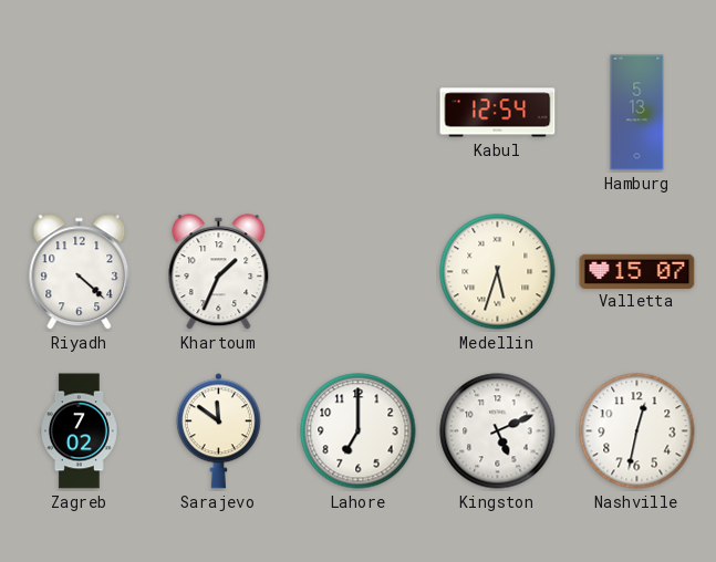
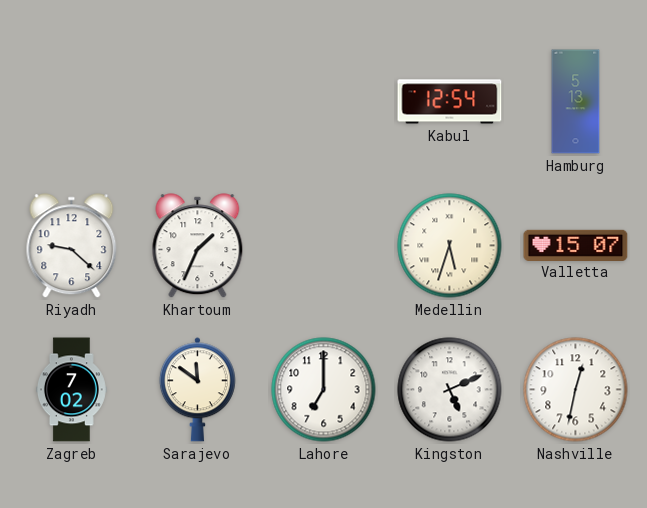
Riyadh: 4:22 -> 9:22
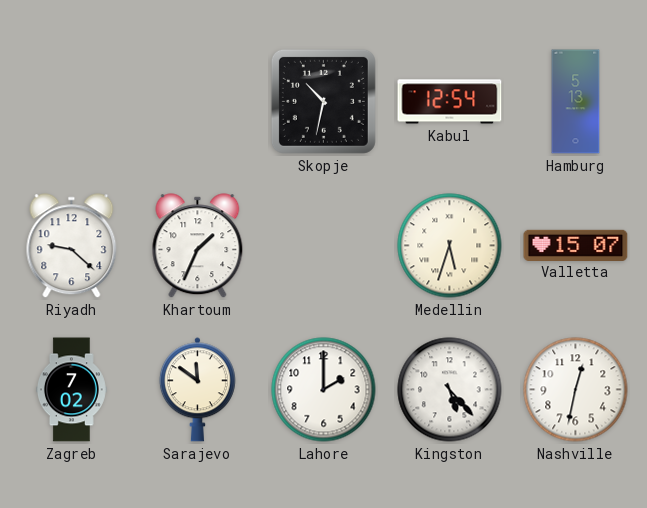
Skopje: none -> 10:32
Lahore: 7:00 -> 2:00
Kingston: 5:11 -> 5:23
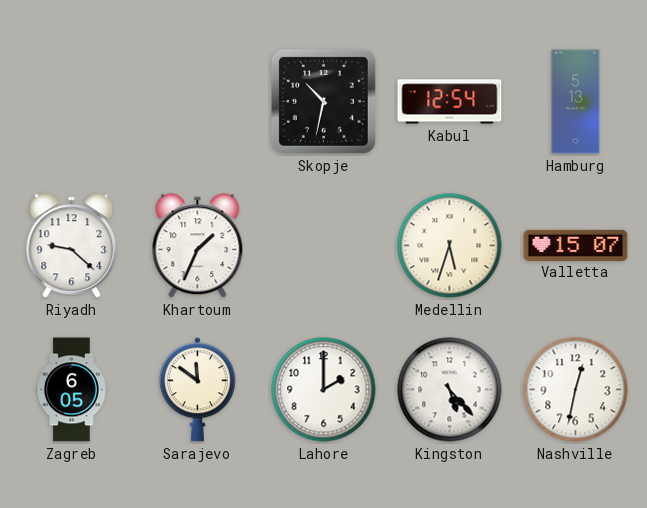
Zagreb: 7:02 -> 6:05
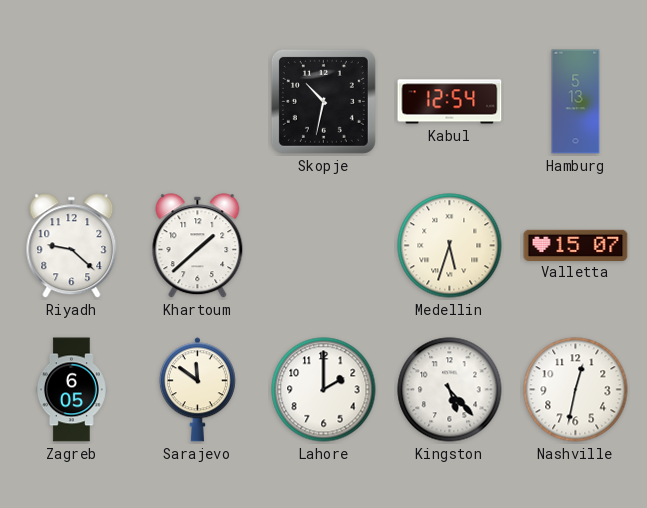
Khartoum: 1:34 -> 1:38
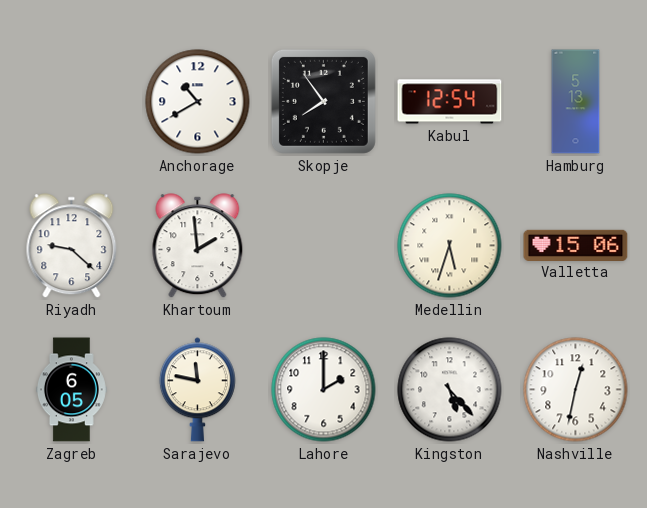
Anchorage: none -> 10:40
Skopje: 10:32 -> 7:54
Khartoum: 1:38 -> 1:59
Valletta: 15:07 -> 15:06
Sarajevo: 11:51 -> 11:47
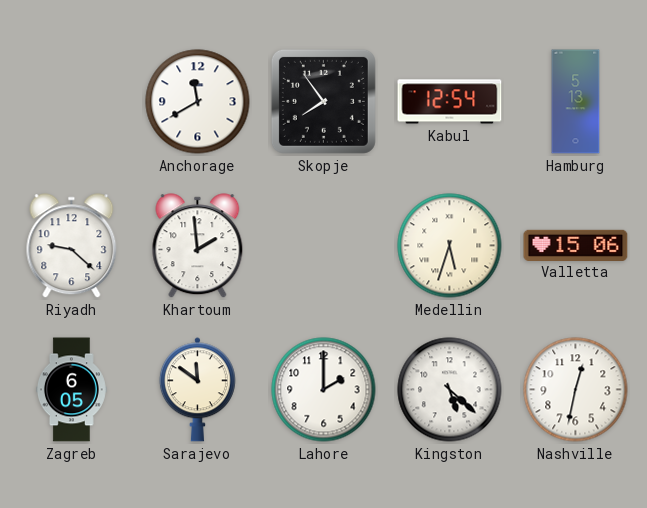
Anchorage: 10:40 -> 11:40
Sarajevo: 11:47 -> 11:51
Kingston: 5:23 -> 5:22
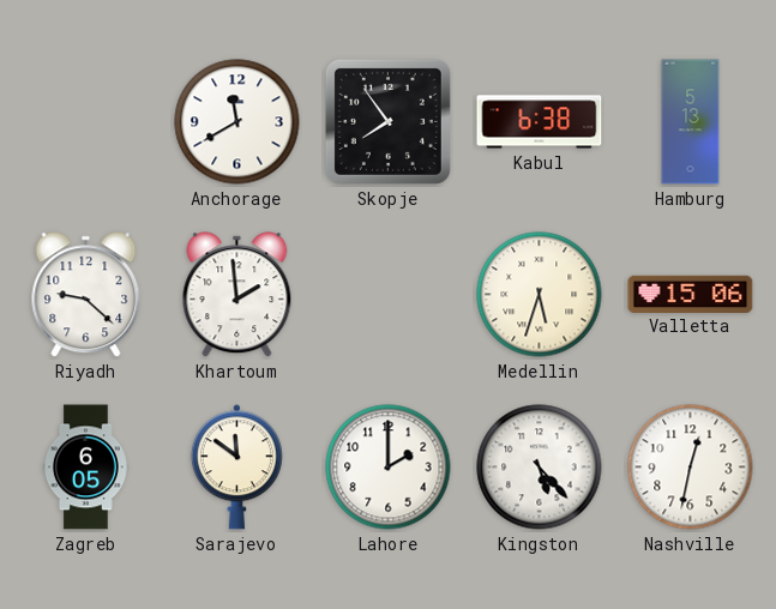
Kabul: 12:54 -> 6:38
Kingston: 5:22 -> 5:23
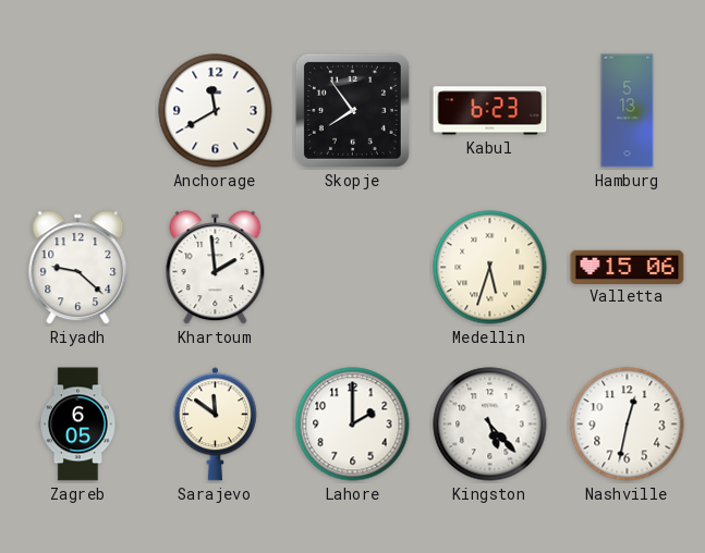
Kabul: 6:38 -> 6:23
